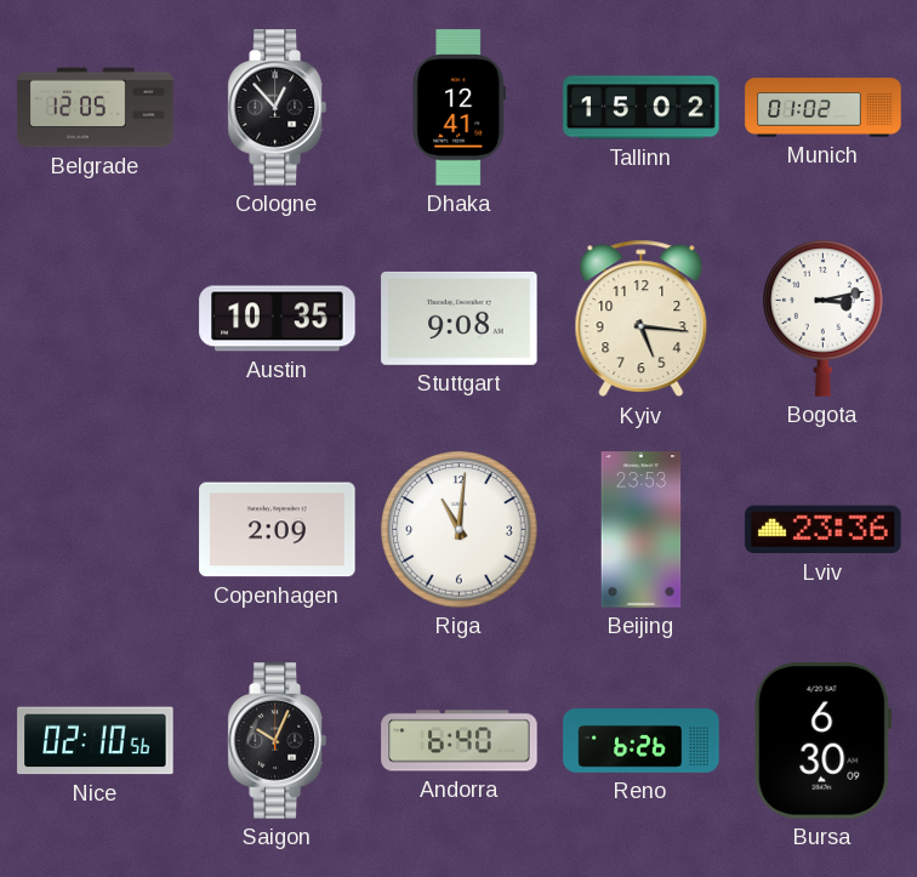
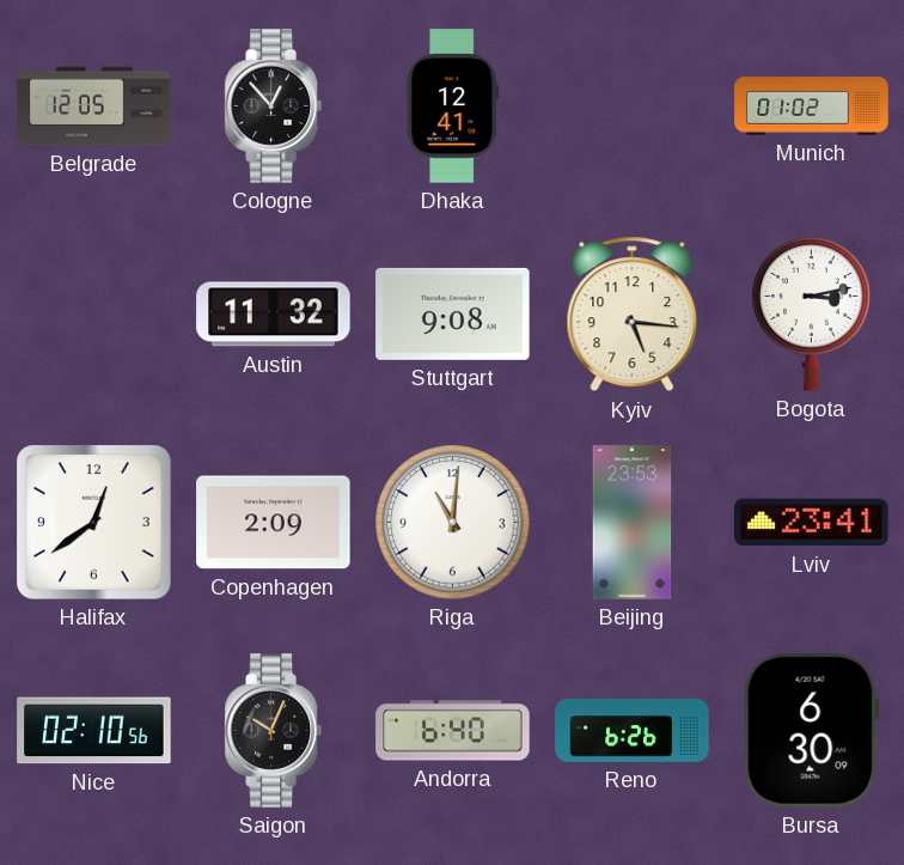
Tallinn: 15:02 -> none
Austin: 10:35 -> 11:32
Halifax: none -> 12:39
Lviv: 23:36 -> 23:41
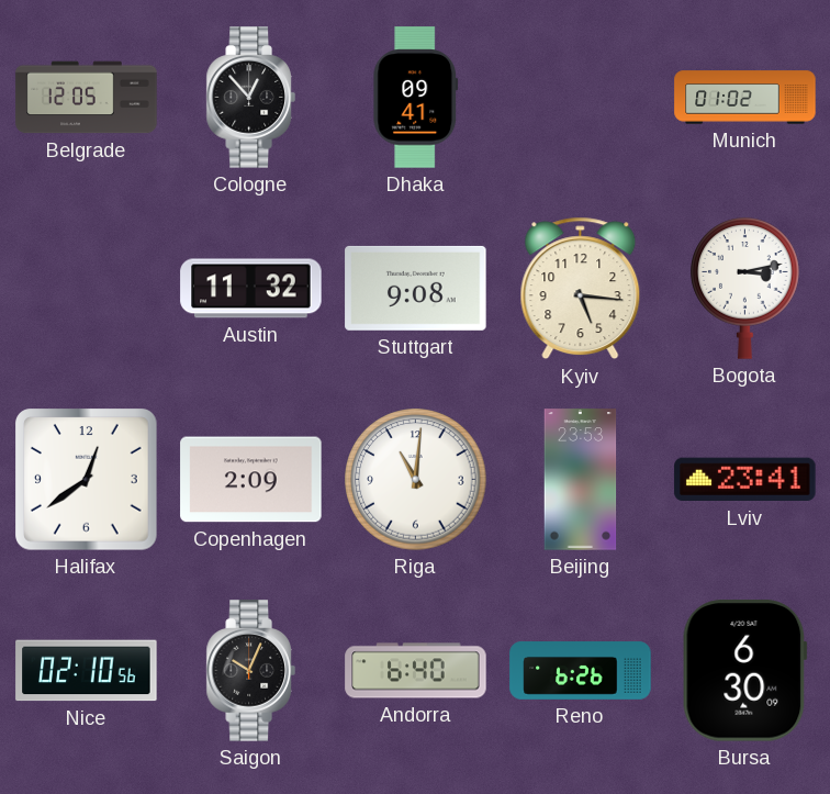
Dhaka: 12:41 -> 09:41
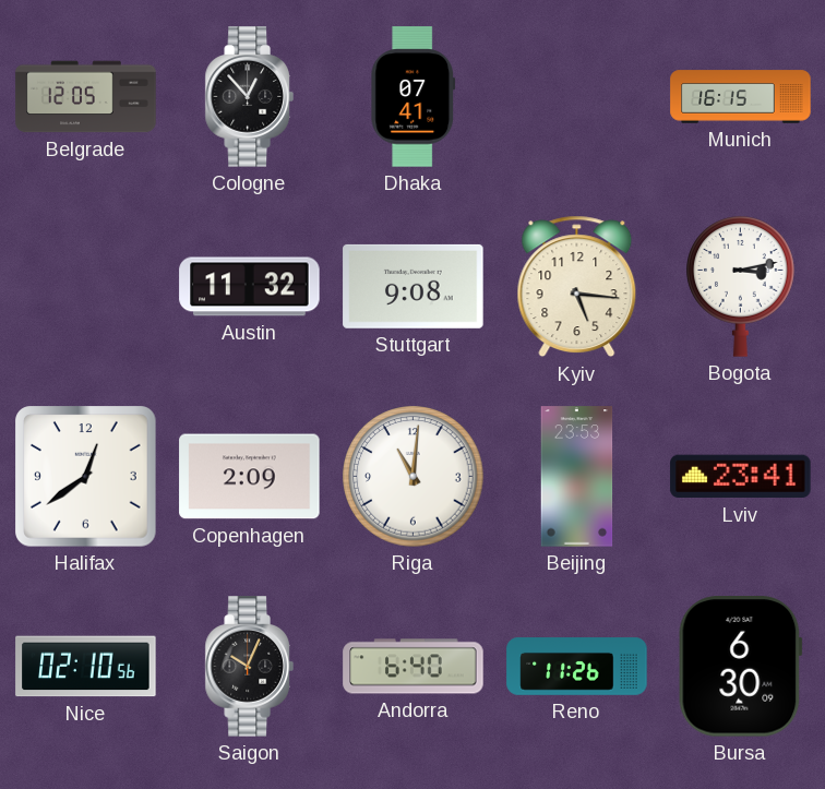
Dhaka: 09:41 -> 07:41
Munich: 01:02 -> 16:15
Reno: 6:26 -> 11:26
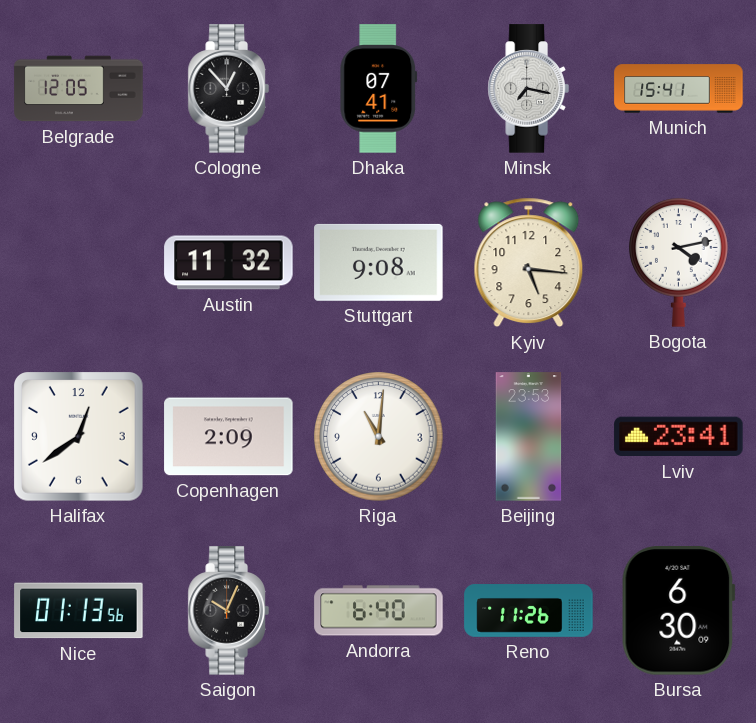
Minsk: none -> 7:17
Munich: 16:15 -> 15:41
Bogota: 3:13 -> 4:13
Nice: 02:10 -> 01:13
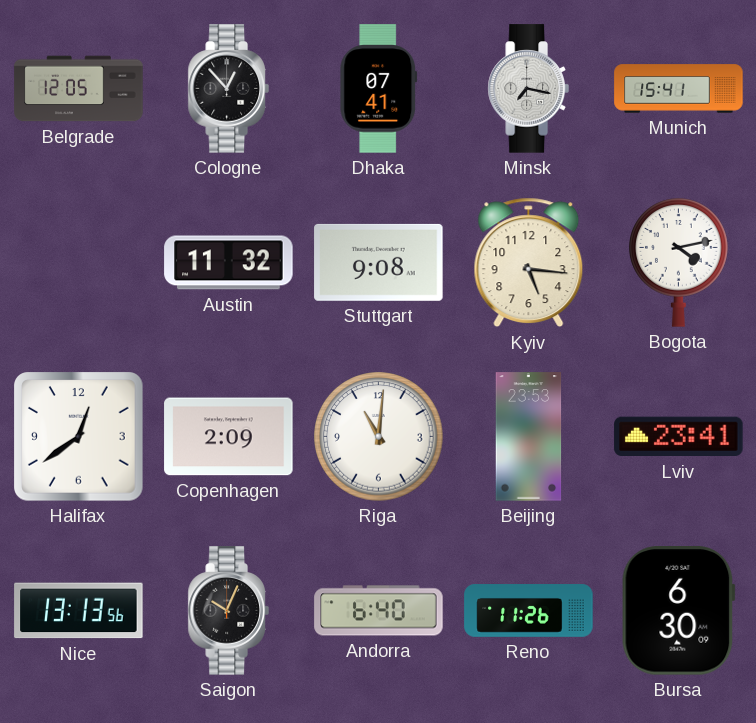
Nice: 01:13 -> 13:13
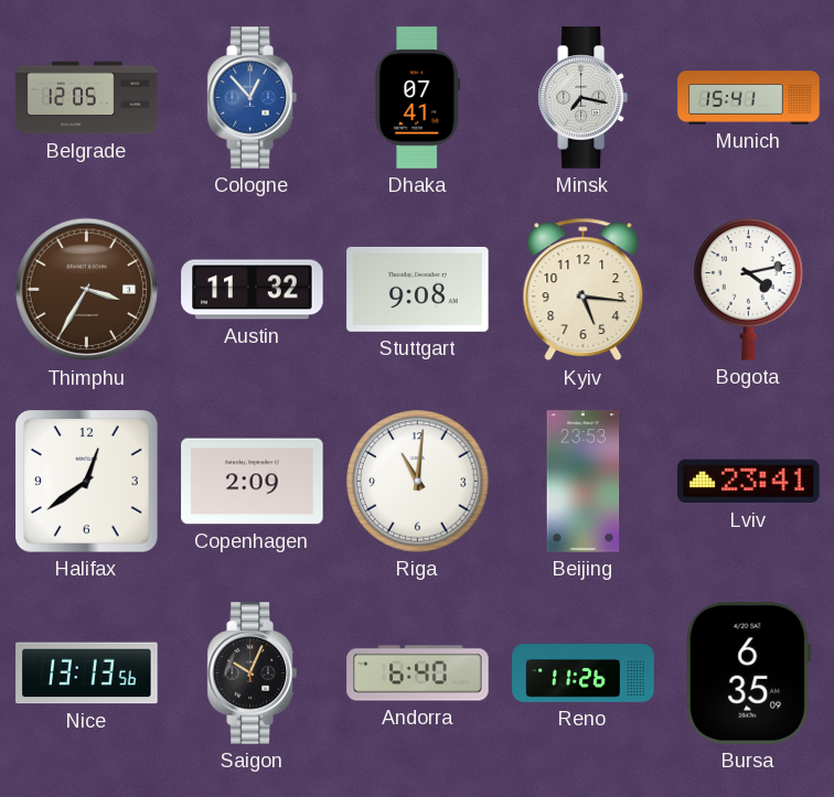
Cologne dial: black -> blue
Thimphu: none -> 3:35
Bursa: 6:30 -> 6:35
